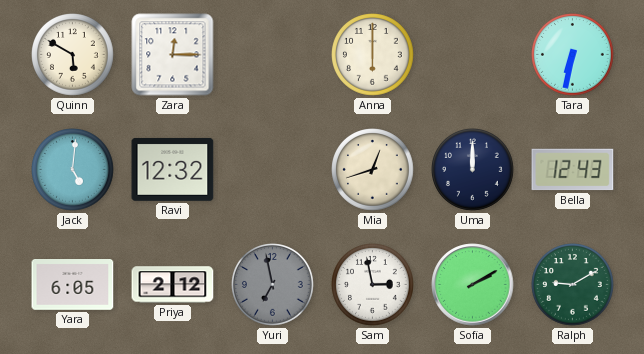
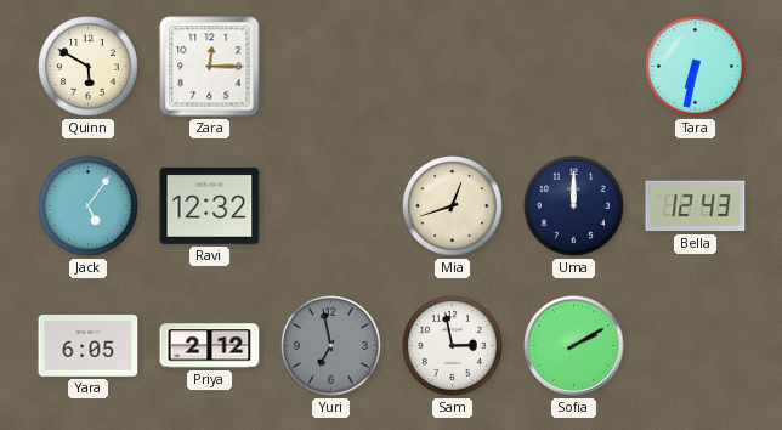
Anna: 6:00 -> none
Jack: 5:01 -> 5:06
Ralph: 9:10 -> none
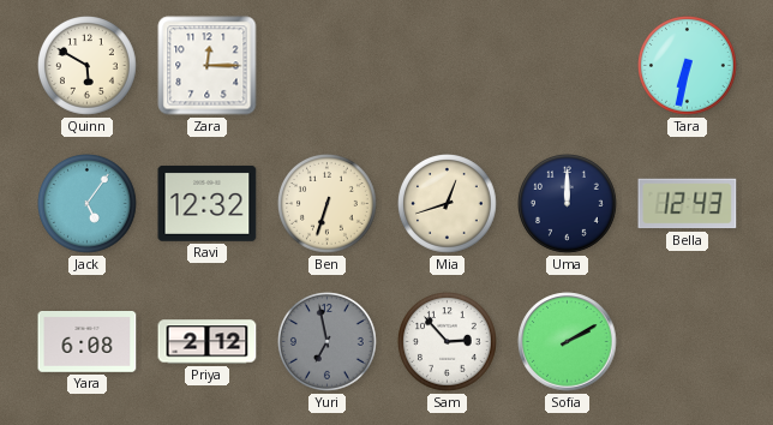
Ben: none -> 6:33
Yara: 6:05 -> 6:08
Sam: 2:58 -> 2:53
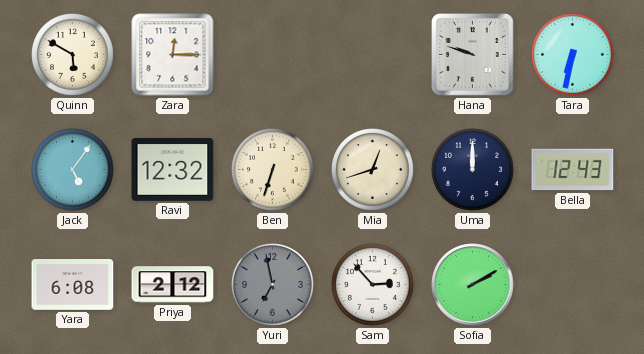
Hana: none -> 9:48
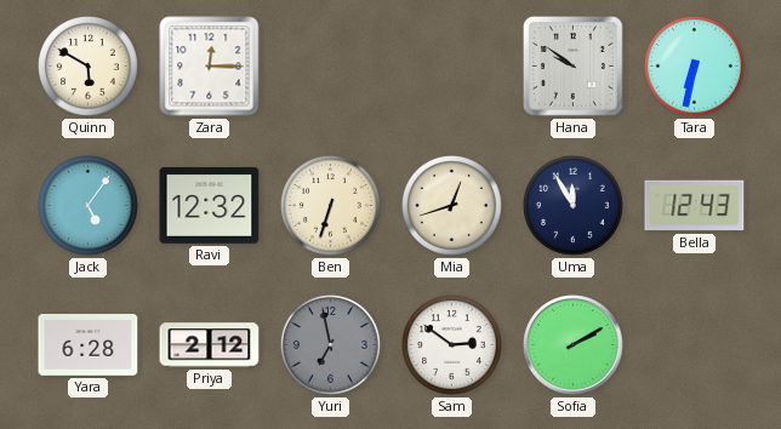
Hana: 9:48 -> 9:51
Uma: 12:00 -> 11:55
Yara: 6:08 -> 6:28
Sam: 2:53 -> 2:51
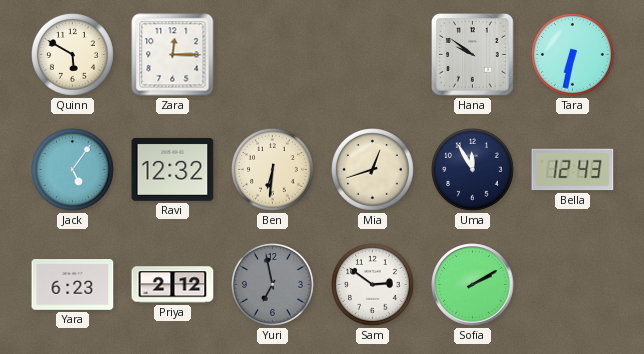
Ben: 6:33 -> 6:31
Yara: 6:28 -> 6:23
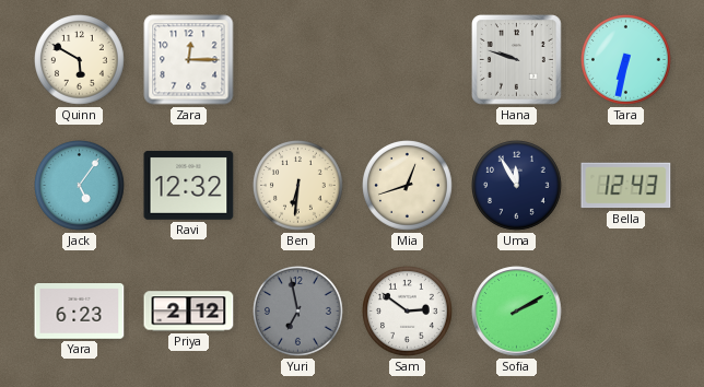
Hana: 9:51 -> 9:48
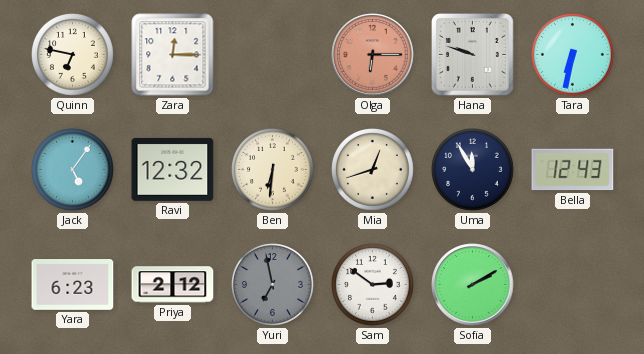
Quinn: 5:50 -> 6:47
Olga: none -> 6:15
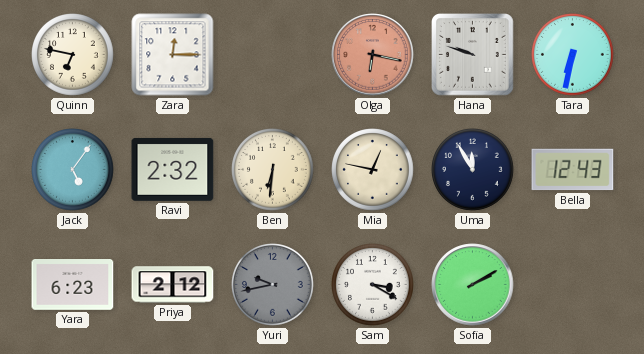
Olga: 6:15 -> 6:17
Ravi: 12:32 -> 2:32
Mia: 12:42 -> 12:47
Yuri: 6:58 -> 9:43
Sam: 2:51 -> 3:20
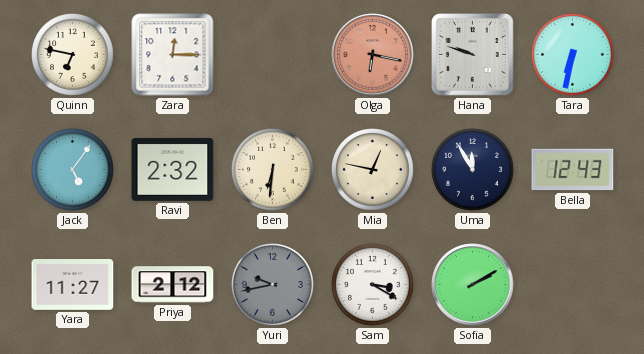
Yara: 6:23 -> 11:27
